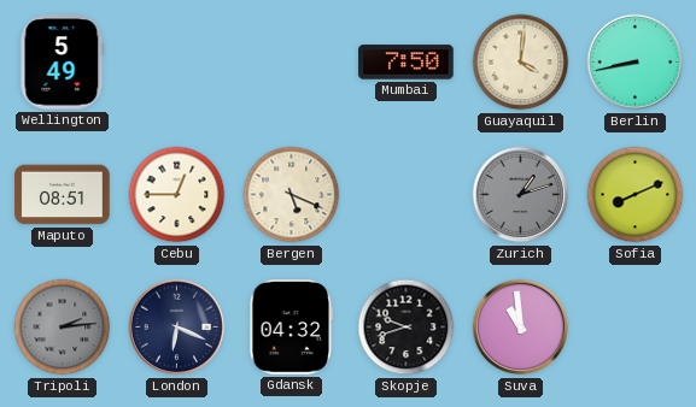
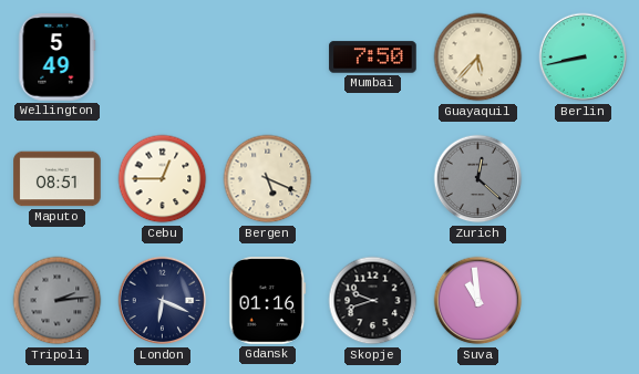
Guayaquil: 4:01 -> 5:37
Zurich: 1:12 -> 12:22
Sofia: 8:11 -> none
Gdansk: 04:32 -> 01:16
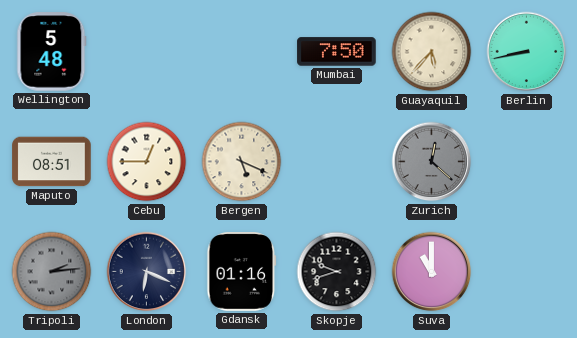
Wellington: 5:49 -> 5:48
Suva: 10:59 -> 11:00
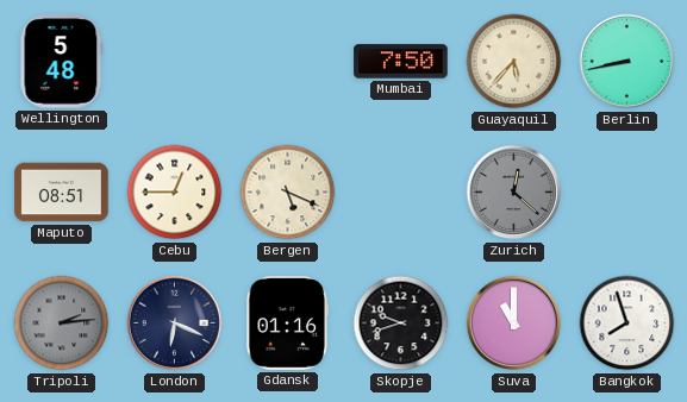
Bangkok: none -> 7:57
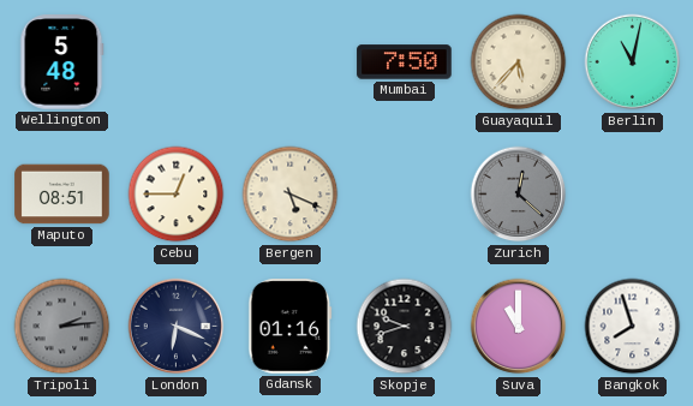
Berlin: 8:43 -> 11:02
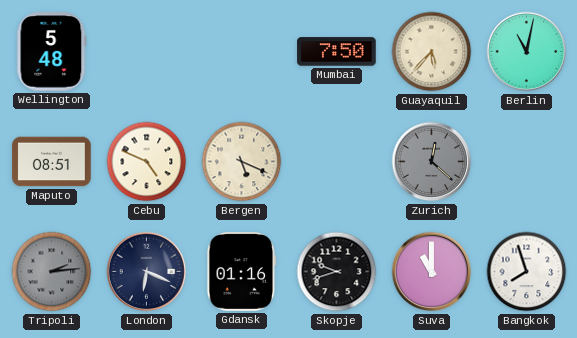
Cebu: 12:45 -> 4:49
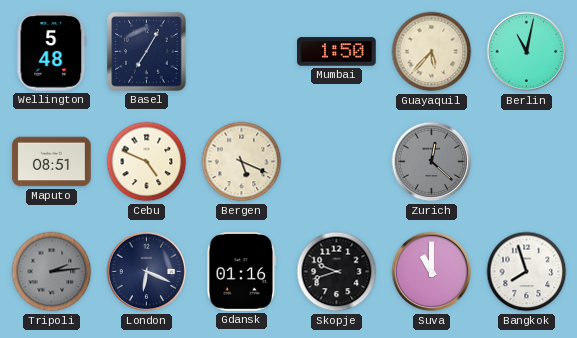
Basel: none -> 7:05
Mumbai: 7:50 -> 1:50
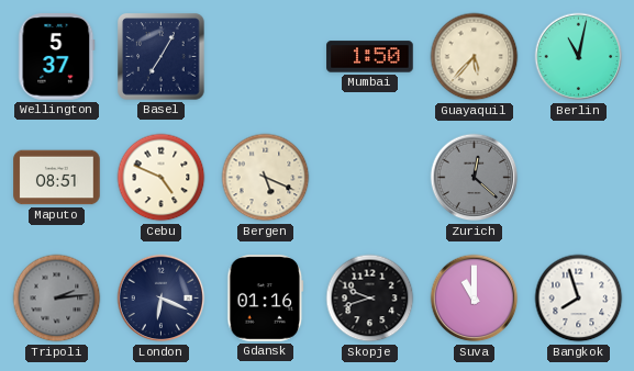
Wellington: 5:48 -> 5:37
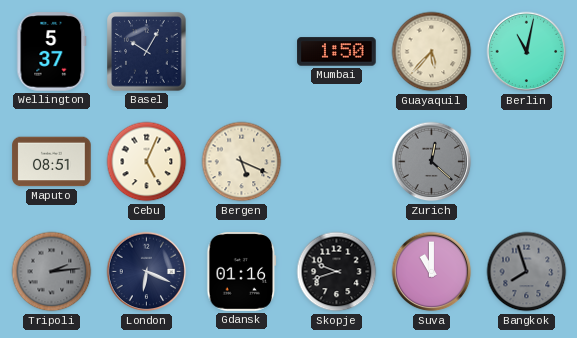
Basel: 7:05 -> 10:05
Cebu: 4:49 -> 5:04
Bangkok dial: white -> grey
